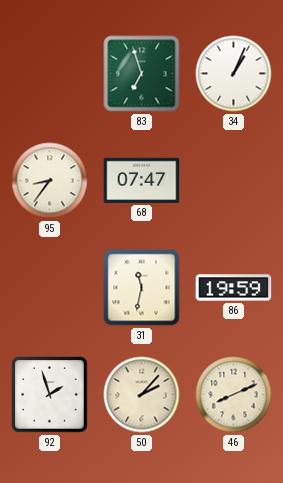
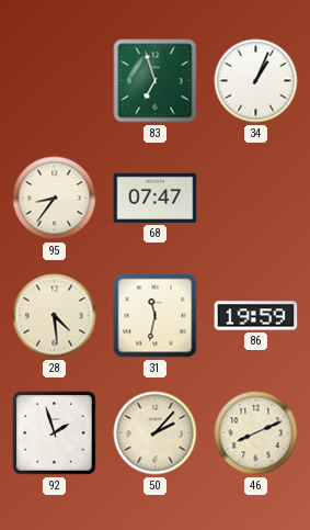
28: none -> 4:29
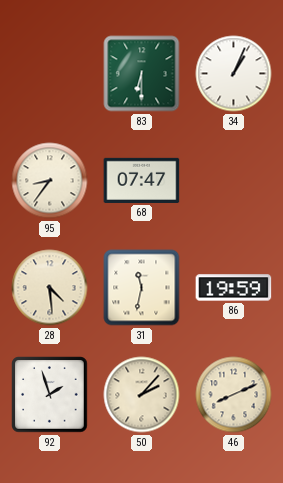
83: 6:57 -> 6:30
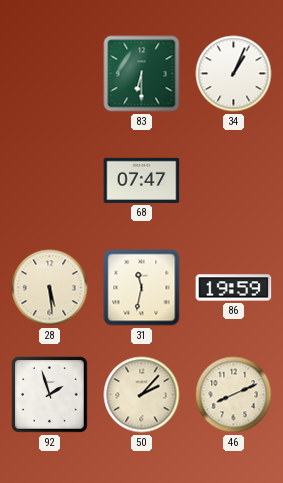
95: 8:36 -> none
28: 4:29 -> 5:29
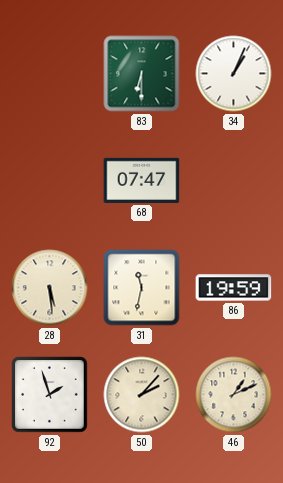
46: 8:11 -> 1:11
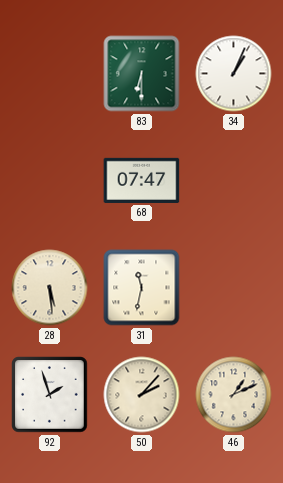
86: 19:59 -> none
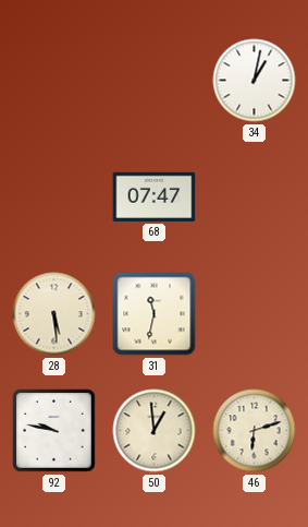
83: 6:30 -> none
34: 1:04 -> 1:02
92: 1:57 -> 9:47
50: 2:07 -> 12:59
46: 1:11 -> 6:12
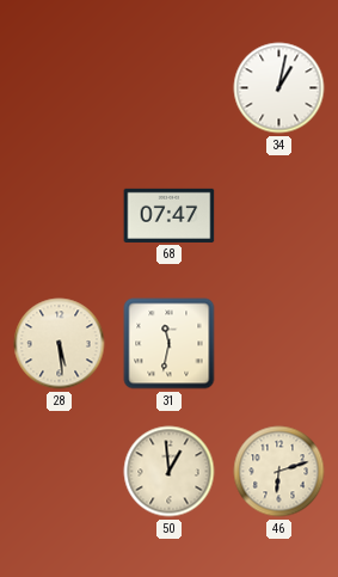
92: 9:47 -> none
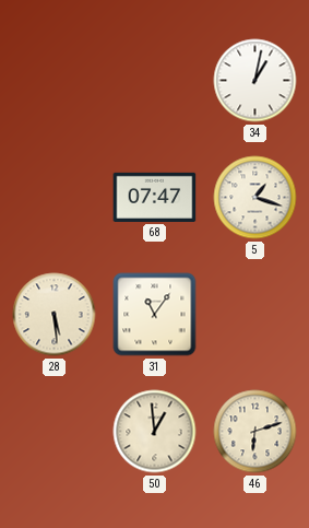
5: none -> 1:18
31: 11:32 -> 11:06
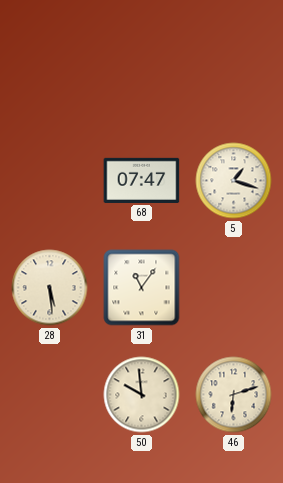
34: 1:02 -> none
50: 12:59 -> 9:59
